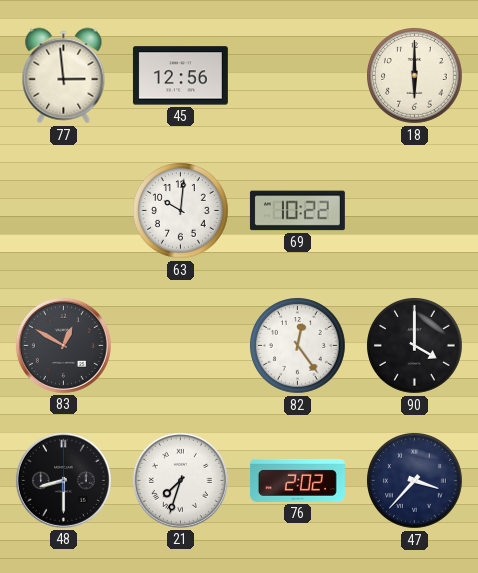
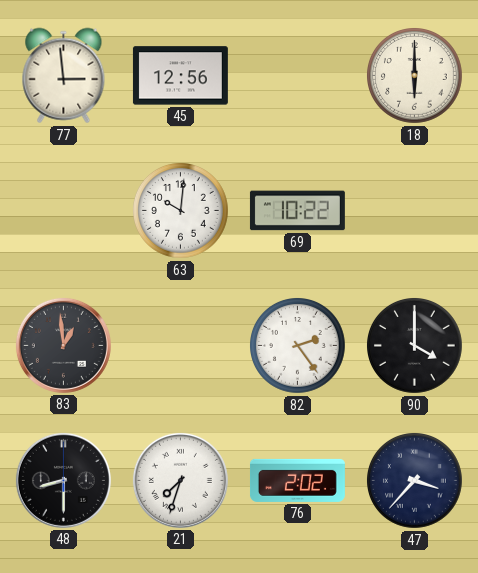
83: 12:50 -> 12:59
82: 12:24 -> 2:24
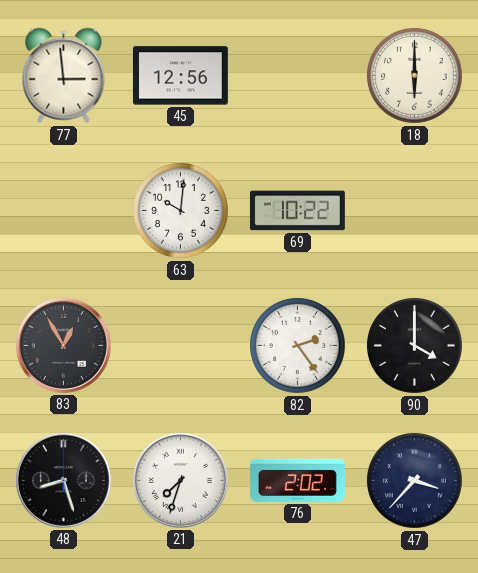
83: 12:59 -> 12:55
48: 8:30 -> 8:27
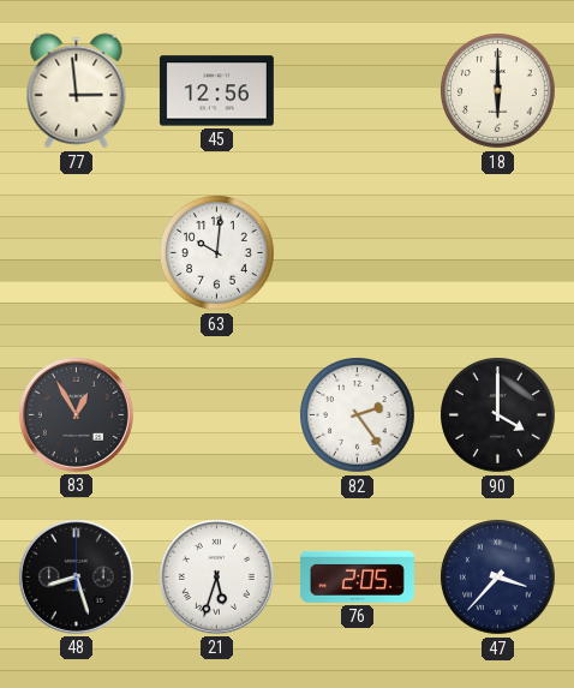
69: 10:22 -> none
21: 7:33 -> 5:33
76: 2:02 -> 2:05
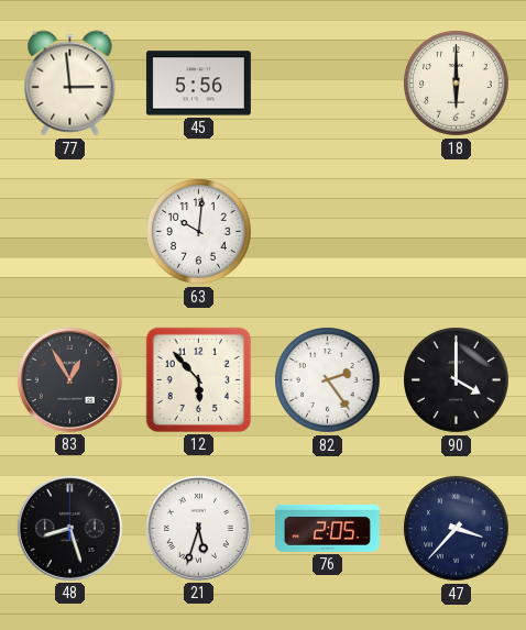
45: 12:56 -> 5:56
12: none -> 5:53
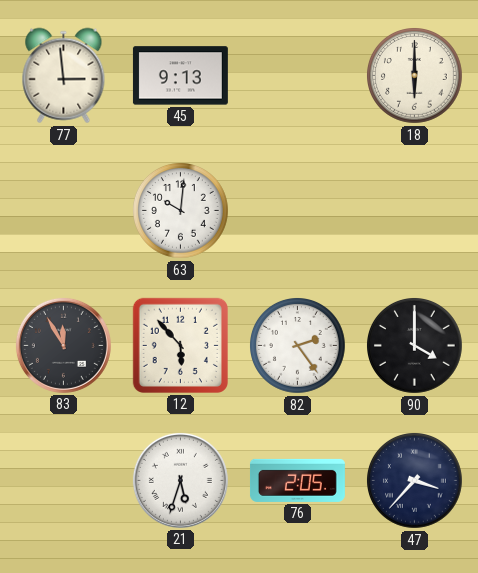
45: 5:56 -> 9:13
83: 12:55 -> 11:55
48: 8:27 -> none
